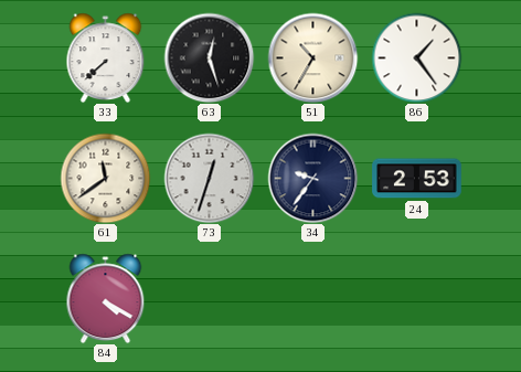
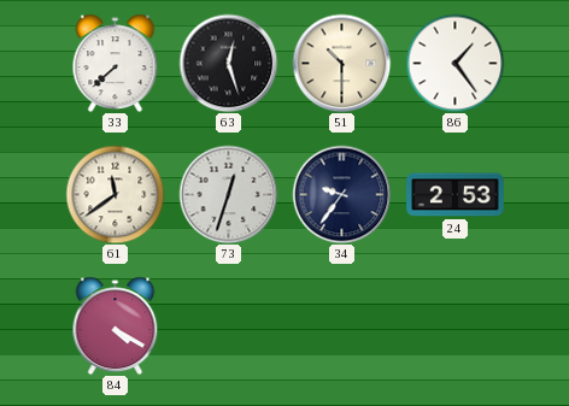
51: 10:35 -> 10:30
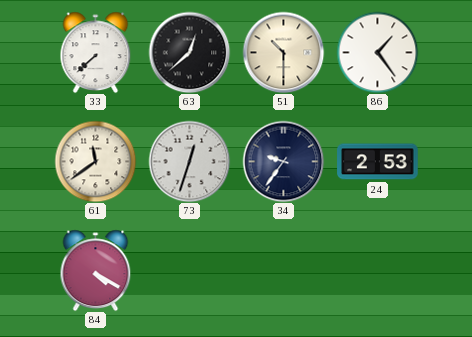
63: 12:27 -> 12:38
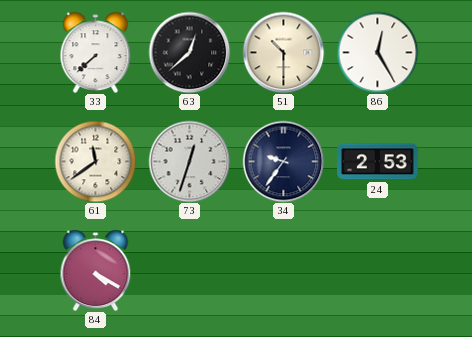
86: 1:24 -> 12:25
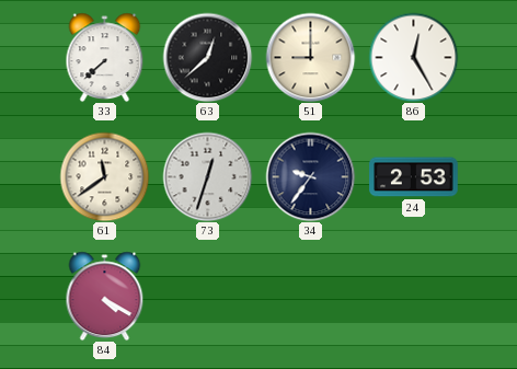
51: 10:30 -> 9:00
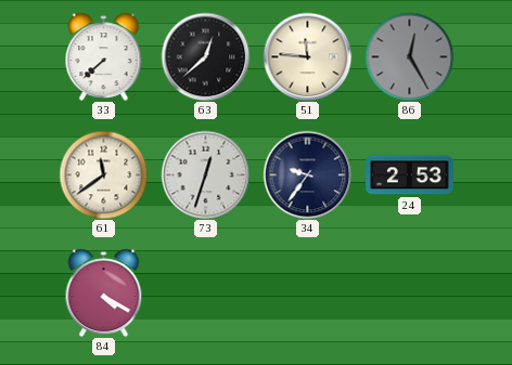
51: 9:00 -> 11:46
86 dial: white -> grey
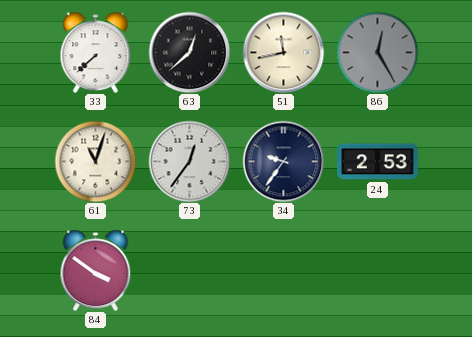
51: 11:46 -> 11:43
61: 11:39 -> 11:03
73: 12:33 -> 12:36
84: 4:20 -> 3:51
